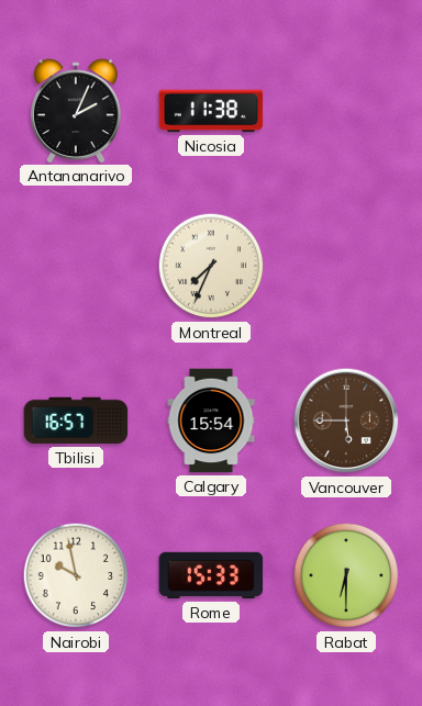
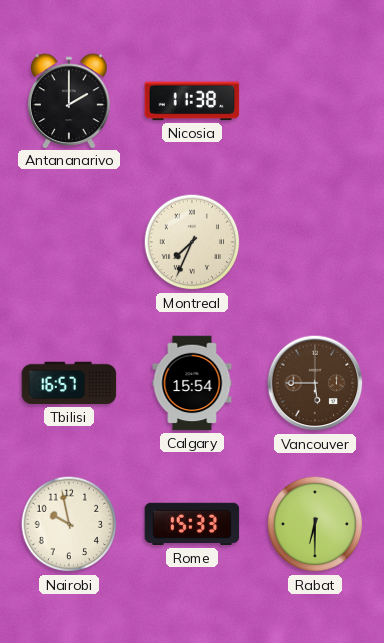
Antananarivo: 2:04 -> 2:00
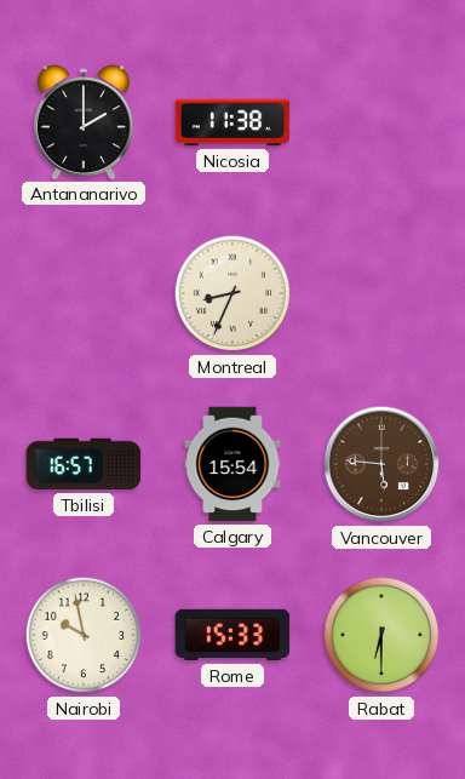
Montreal: 7:34 -> 8:34
Vancouver: 5:45 -> 5:46
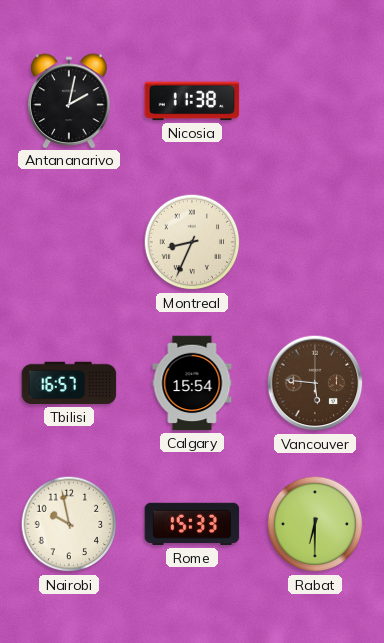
Antananarivo: 2:00 -> 2:02
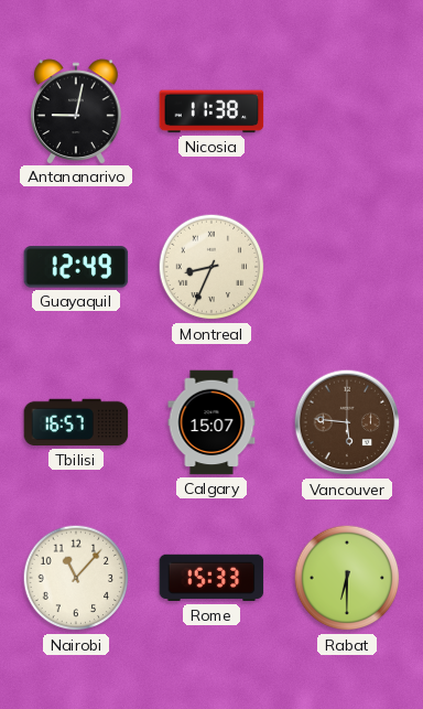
Antananarivo: 2:02 -> 9:02
Guayaquil: none -> 12:49
Calgary: 15:54 -> 15:07
Nairobi: 9:58 -> 11:07
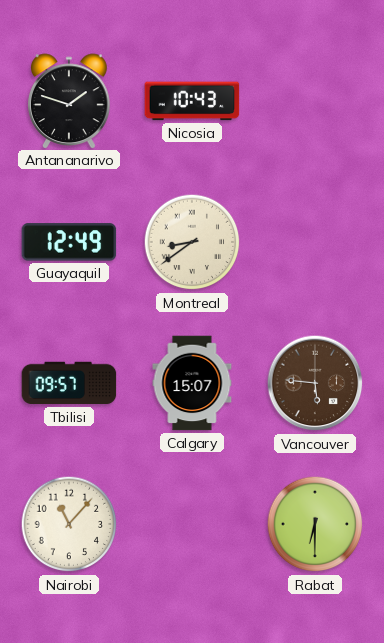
Antananarivo: 9:02 -> 1:48
Nicosia: 11:38 -> 10:43
Montreal: 8:34 -> 8:39
Tbilisi: 16:57 -> 09:57
Rome: 15:33 -> none
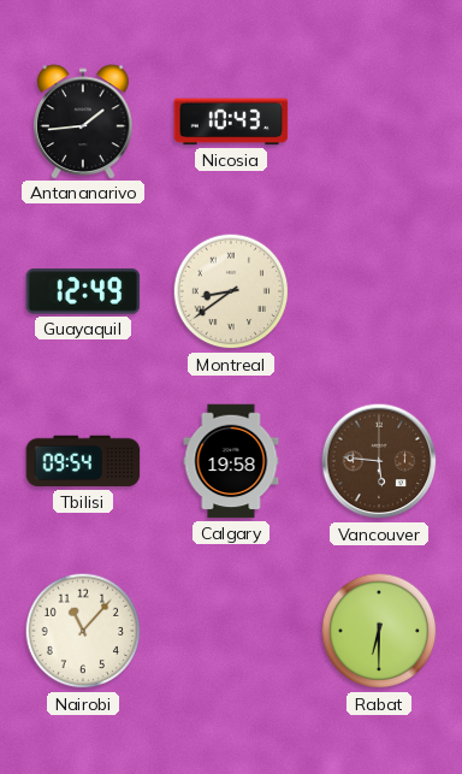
Antananarivo: 1:48 -> 1:44
Tbilisi: 09:57 -> 09:54
Calgary: 15:07 -> 19:58
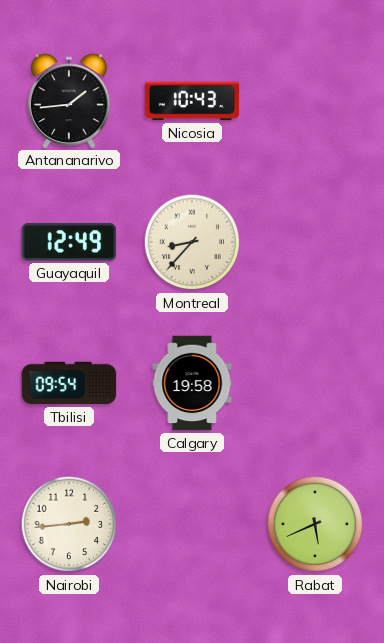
Montreal: 8:39 -> 8:37
Vancouver: 5:46 -> none
Nairobi: 11:07 -> 2:44
Rabat: 6:30 -> 5:41
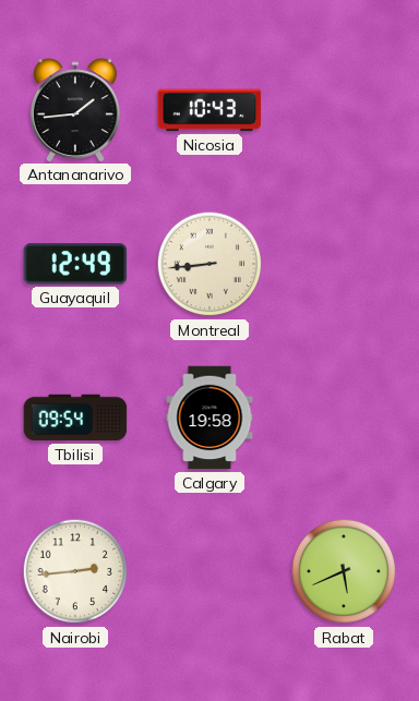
Montreal: 8:37 -> 8:44
